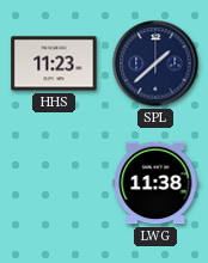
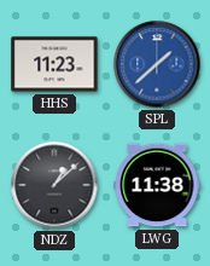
SPL dial: navy -> blue
NDZ: none -> 1:08
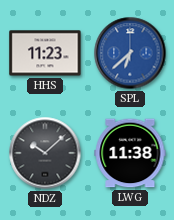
SPL: 1:38 -> 6:38
NDZ: 1:08 -> 10:08
